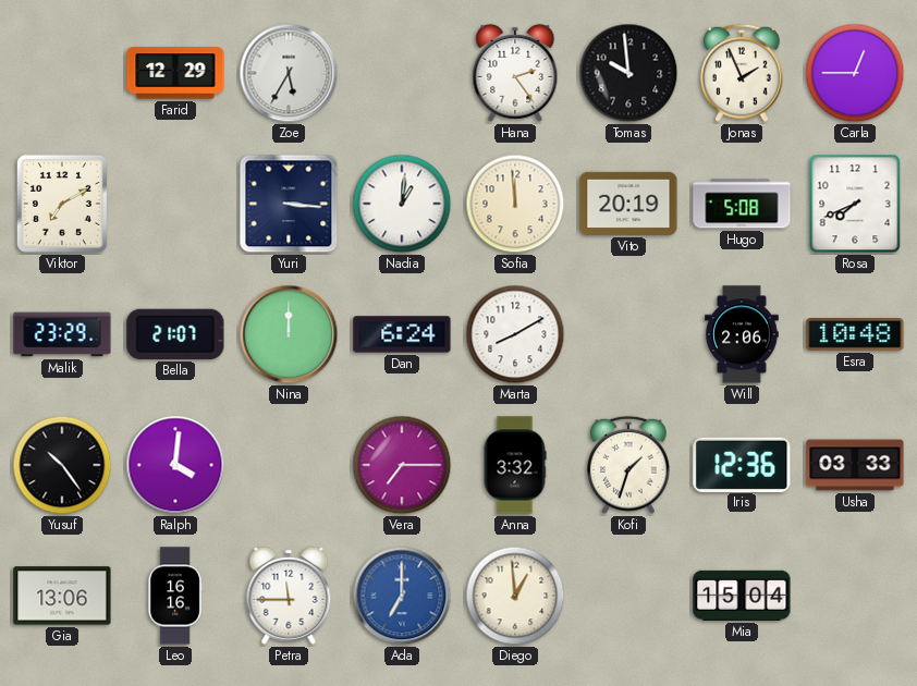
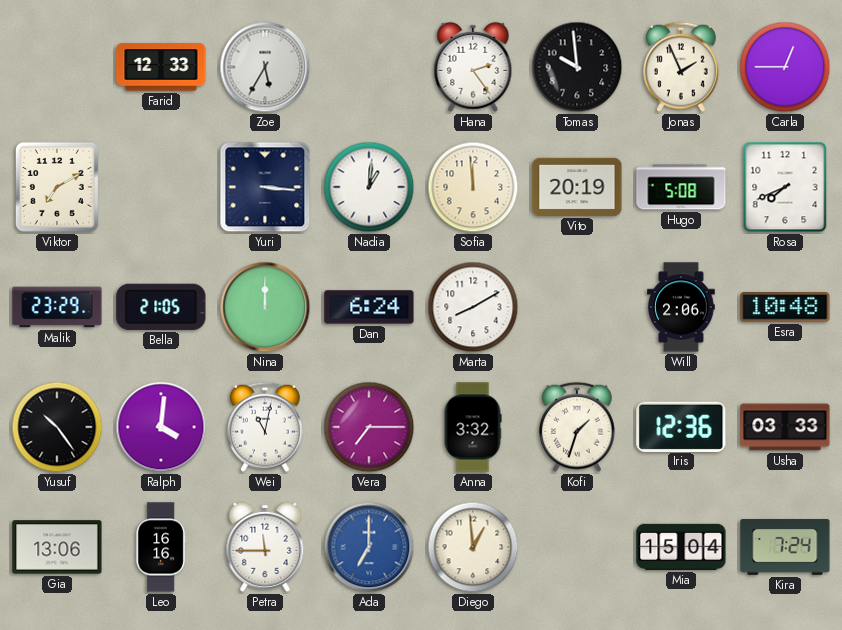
Farid: 12:29 -> 12:33
Bella: 21:07 -> 21:05
Wei: none -> 11:02
Kira: none -> 7:24
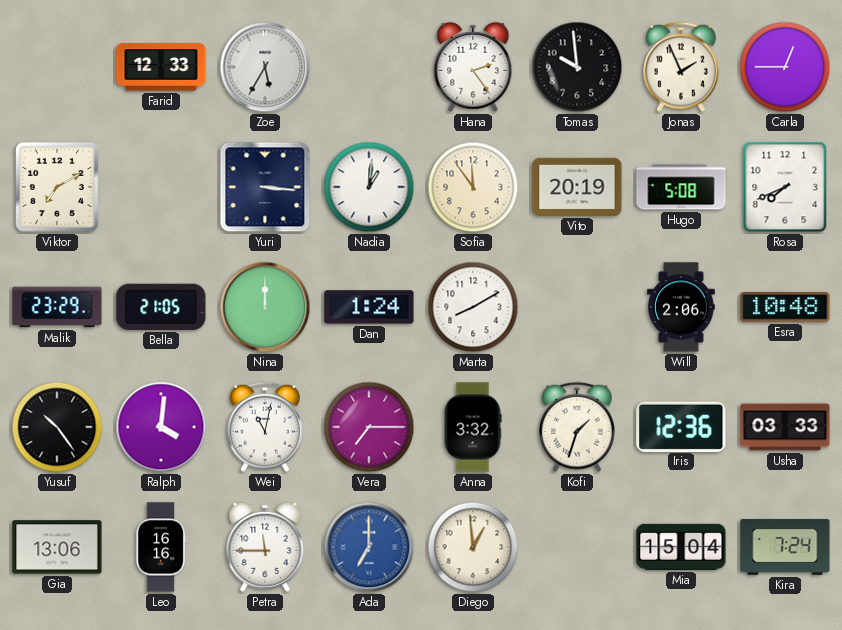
Sofia: 11:59 -> 11:54
Dan: 6:24 -> 1:24
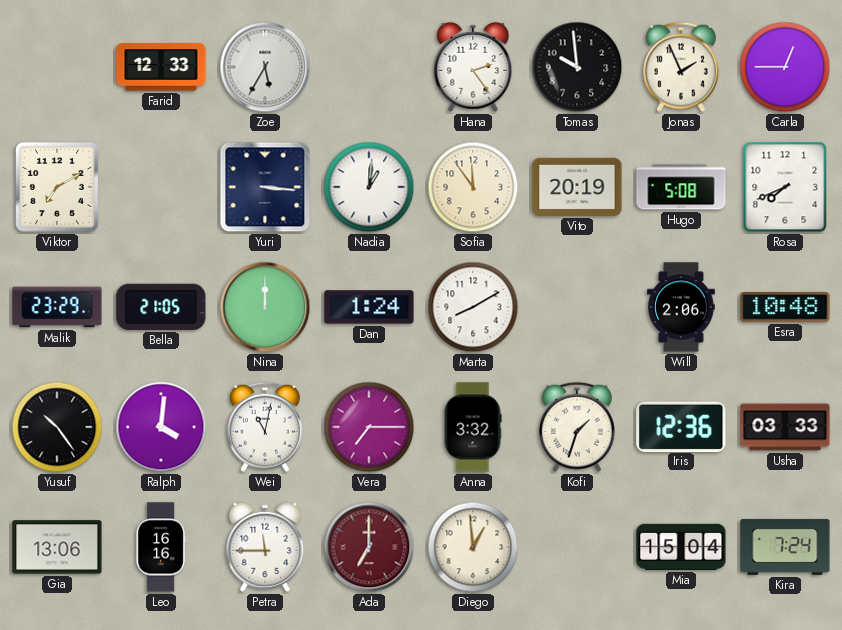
Ada dial: blue -> burgundy
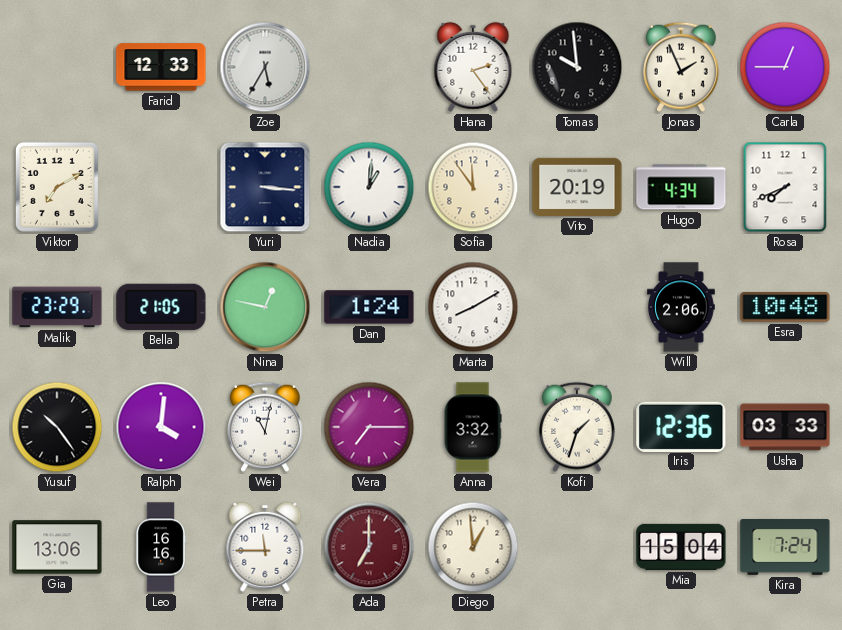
Hugo: 5:08 -> 4:34
Nina: 12:00 -> 12:47
